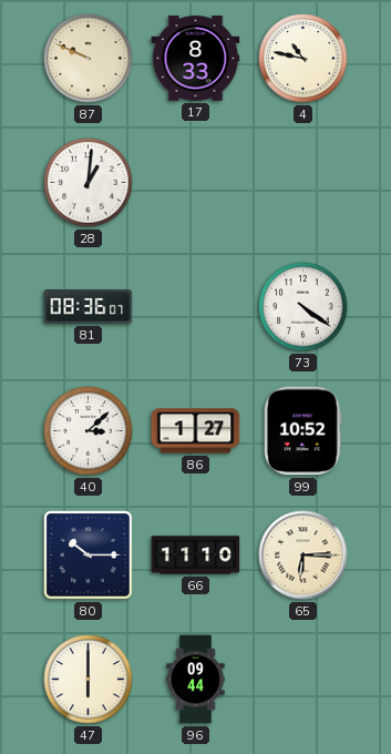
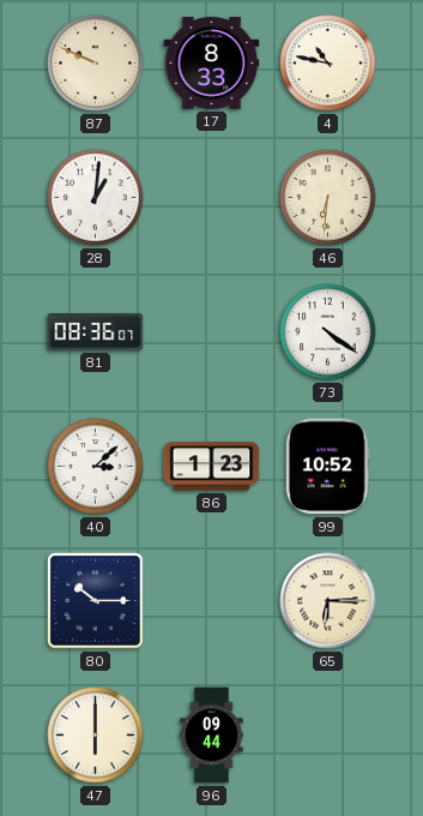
46: none -> 6:31
86: 1:27 -> 1:23
66: 11:10 -> none
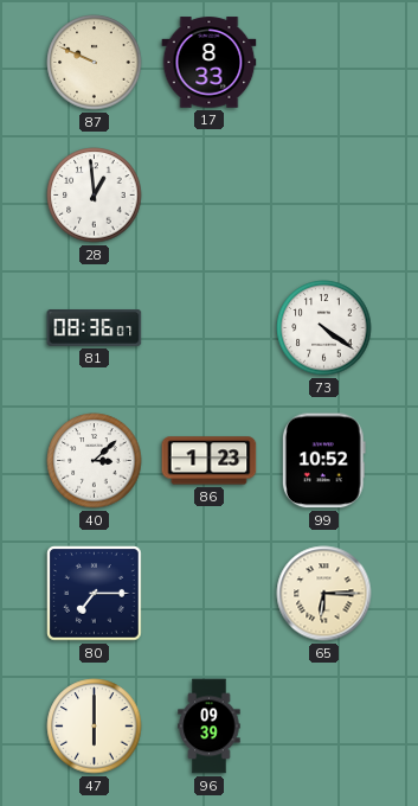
4: 10:47 -> none
28: 1:01 -> 12:59
46: 6:31 -> none
80: 10:15 -> 7:15
96: 09:44 -> 09:39
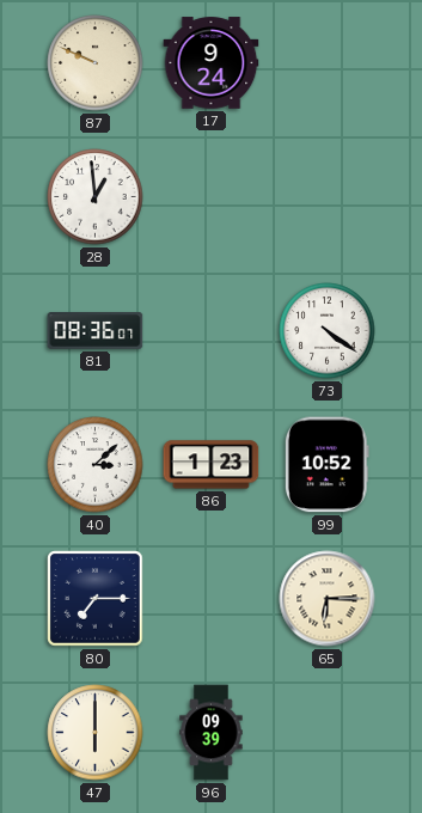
17: 8:33 -> 9:24
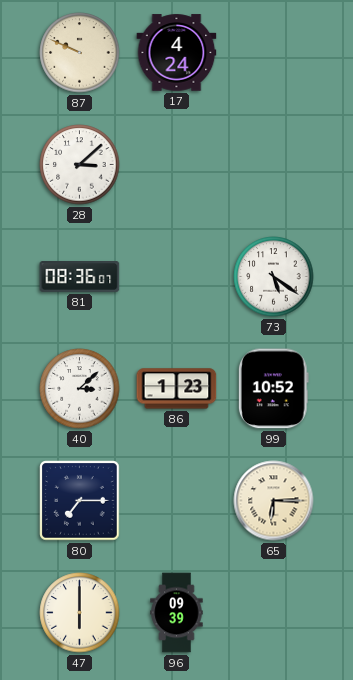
17: 9:24 -> 4:24
28: 12:59 -> 3:08
73: 4:21 -> 5:21
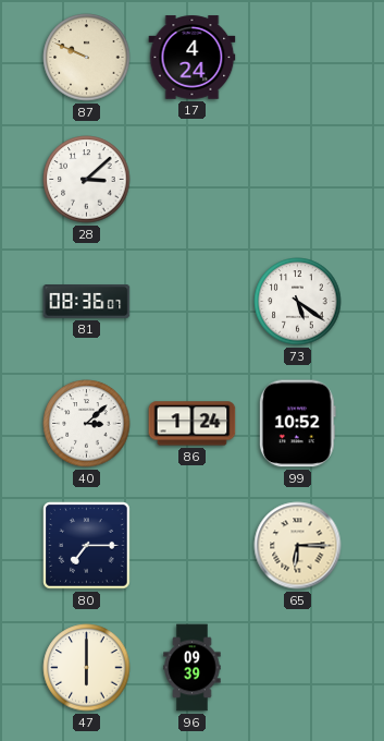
86: 1:23 -> 1:24
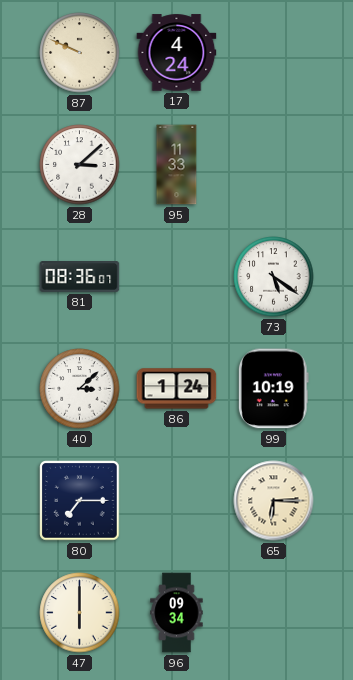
95: none -> 11:33
99: 10:52 -> 10:19
96: 09:39 -> 09:34
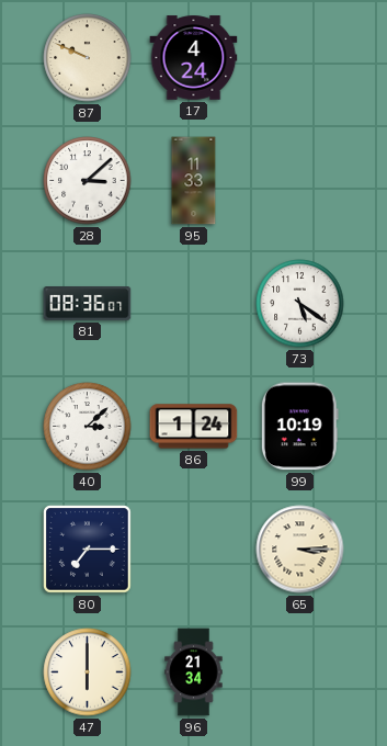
65: 6:15 -> 3:15
96: 09:34 -> 21:34
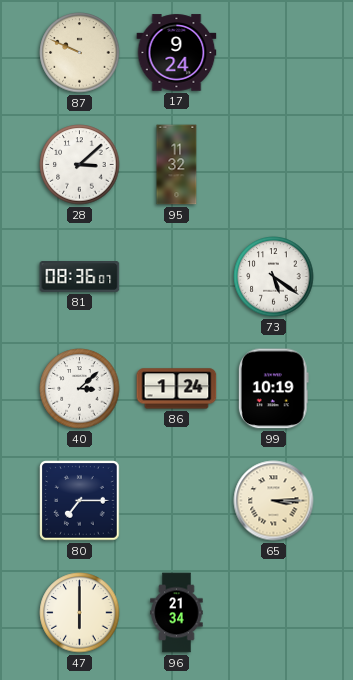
17: 4:24 -> 9:24
95: 11:33 -> 11:32
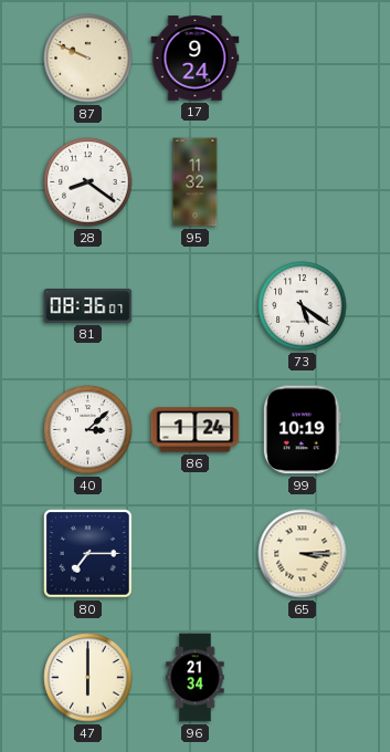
28: 3:08 -> 8:21
